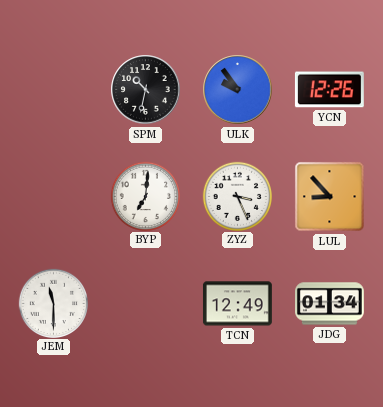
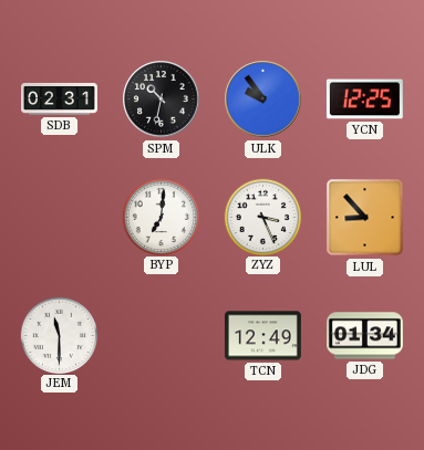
SDB: none -> 02:31
YCN: 12:26 -> 12:25
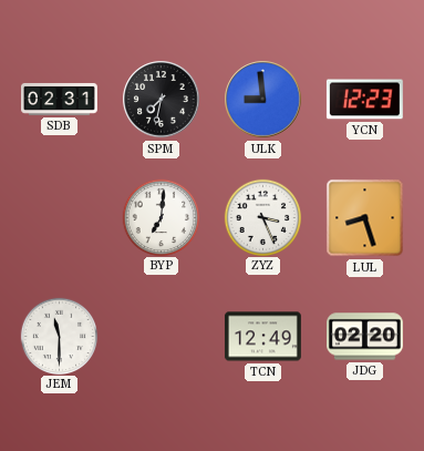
SPM: 10:32 -> 7:32
ULK: 9:54 -> 8:59
YCN: 12:25 -> 12:23
LUL: 8:53 -> 8:27
JDG: 01:34 -> 02:20
